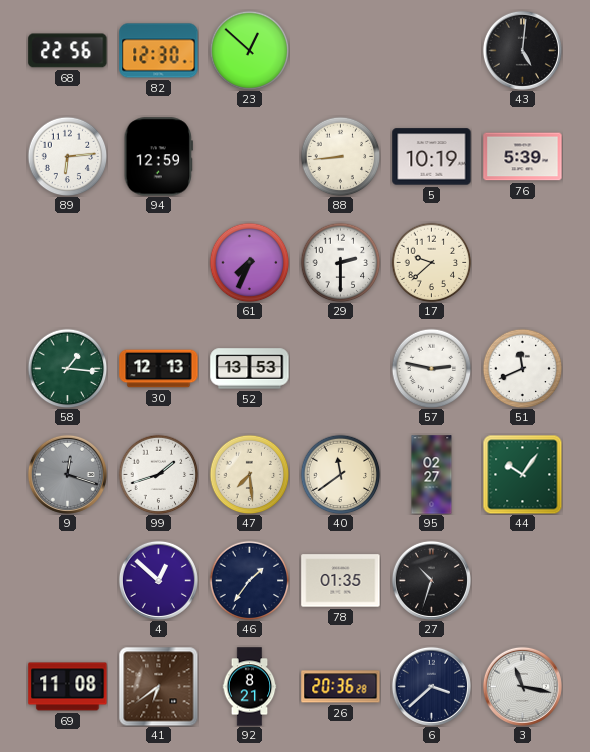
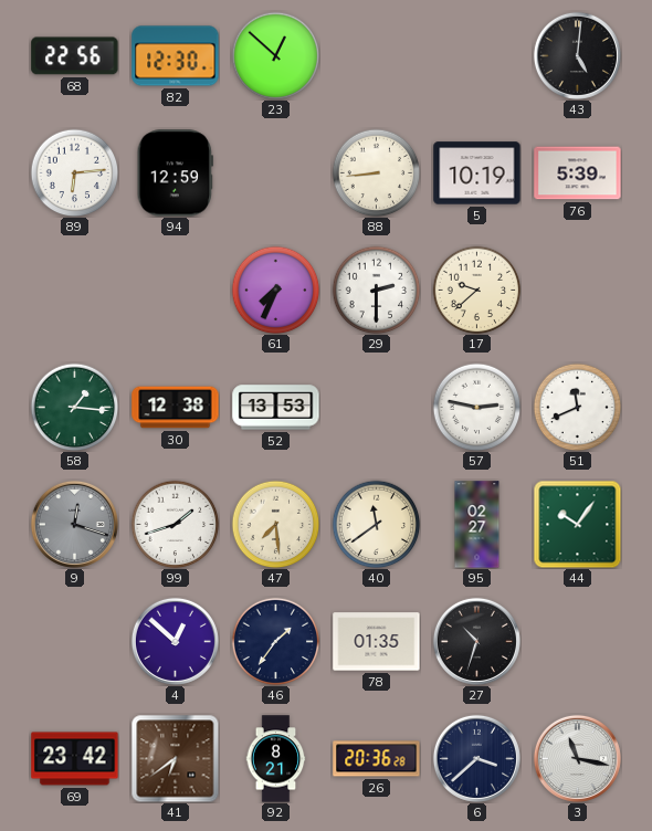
30: 12:13 -> 12:38
69: 11:08 -> 23:42
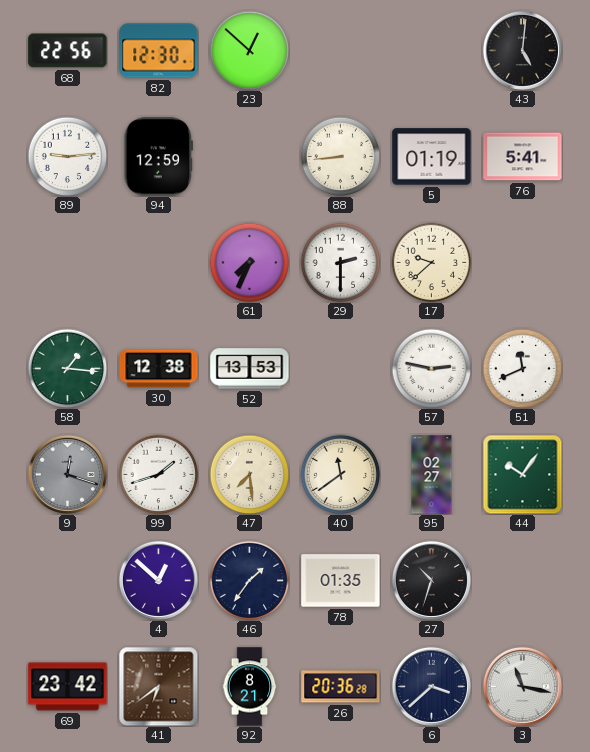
89: 6:14 -> 9:14
5: 10:19 -> 01:19
76: 5:39 -> 5:41
